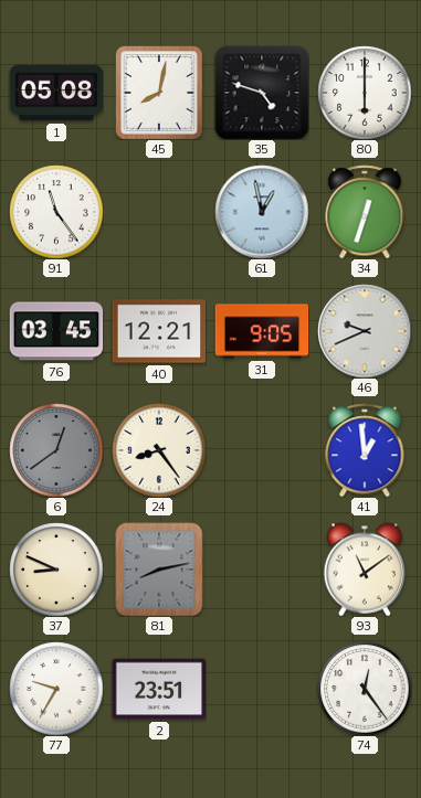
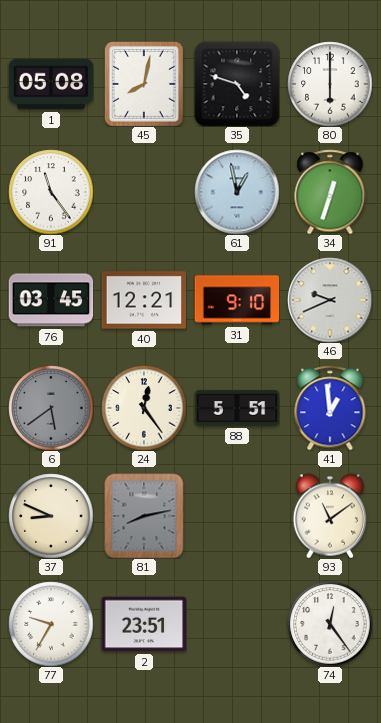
31: 9:05 -> 9:10
6: 12:39 -> 5:39
24: 8:24 -> 12:24
88: none -> 5:51
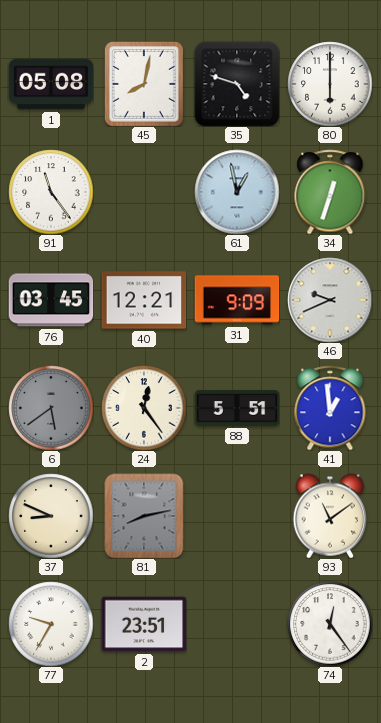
31: 9:10 -> 9:09
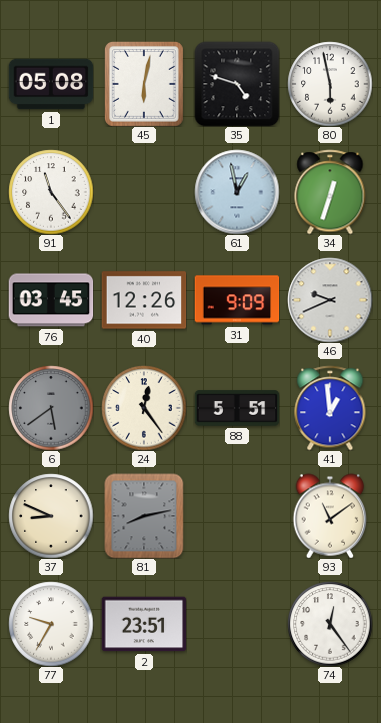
45: 8:02 -> 6:02
80: 6:00 -> 5:58
40: 12:21 -> 12:26
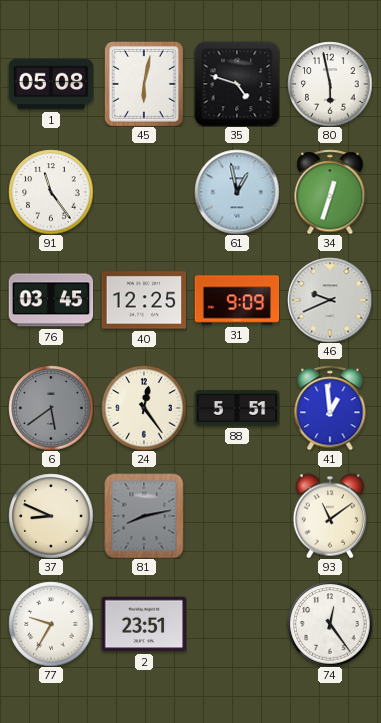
40: 12:26 -> 12:25
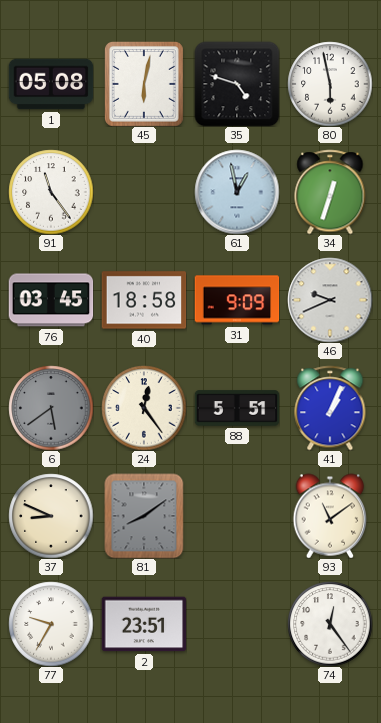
40: 12:25 -> 18:58
41: 12:59 -> 1:04
81: 8:13 -> 8:09
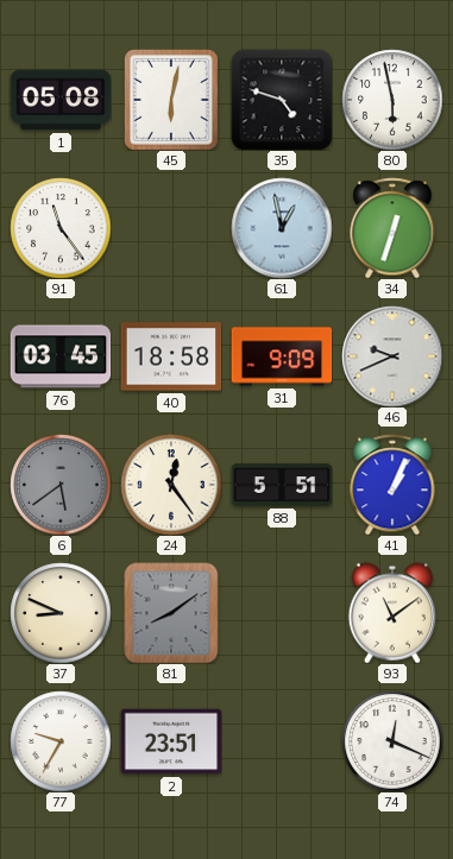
74: 12:24 -> 12:19
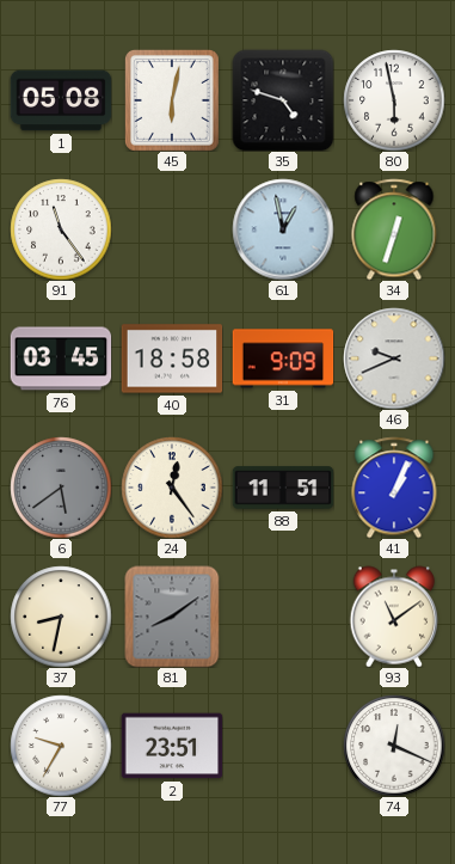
88: 5:51 -> 11:51
37: 8:49 -> 8:32
